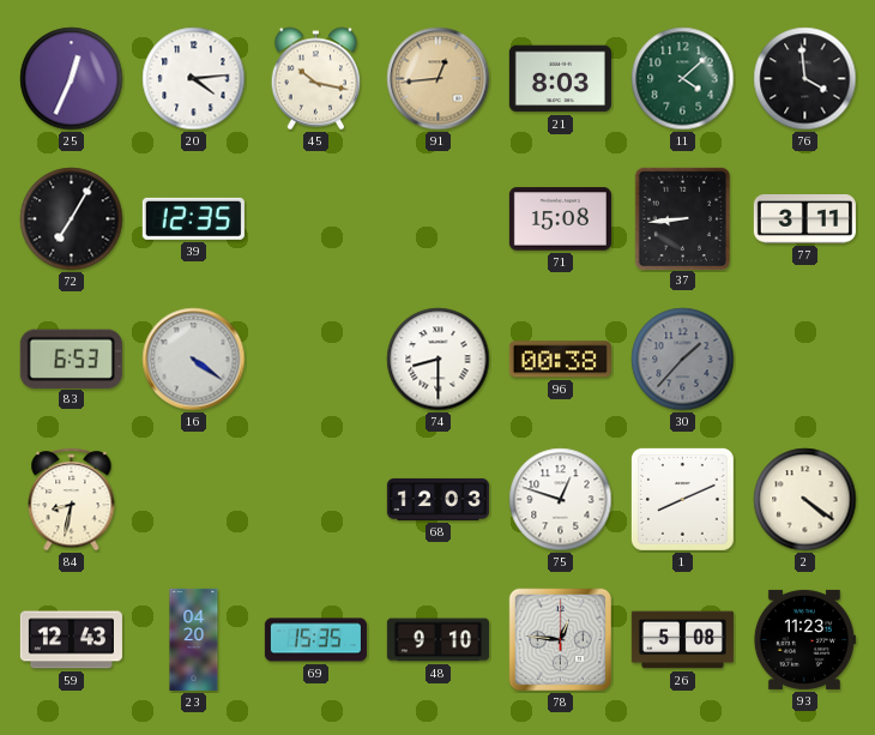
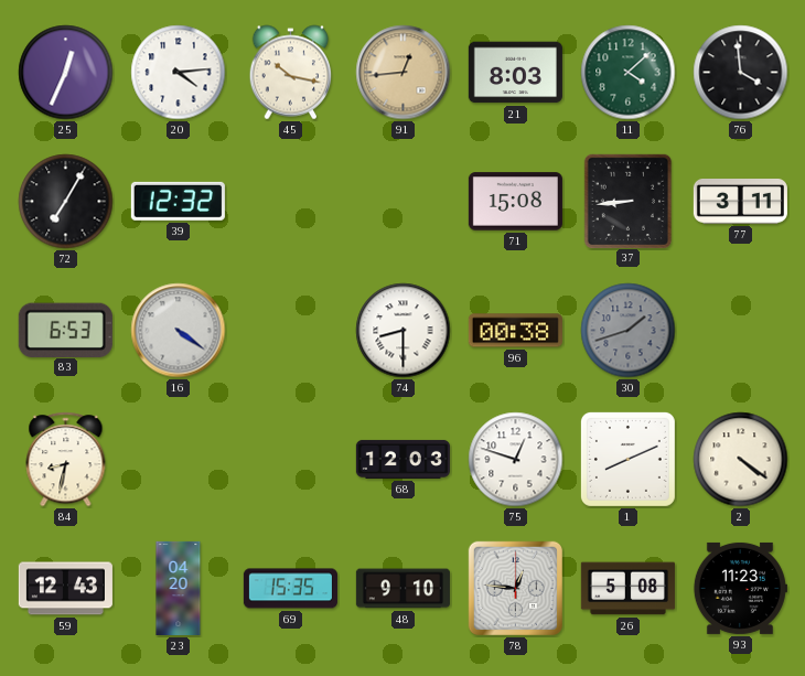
39: 12:35 -> 12:32
30: 1:37 -> 1:42
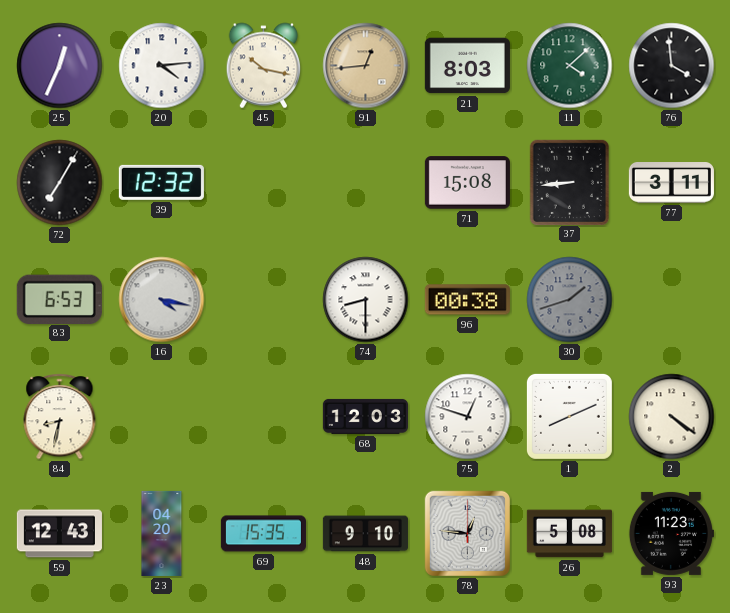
16: 4:21 -> 4:17
